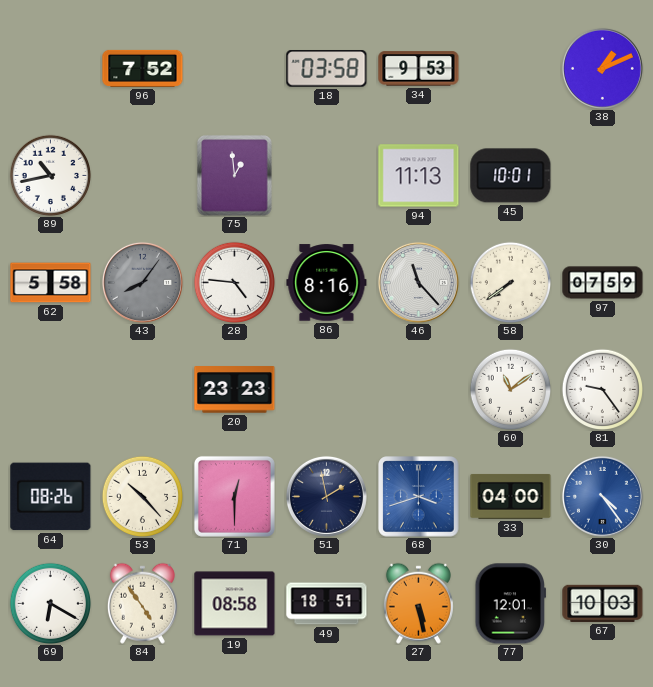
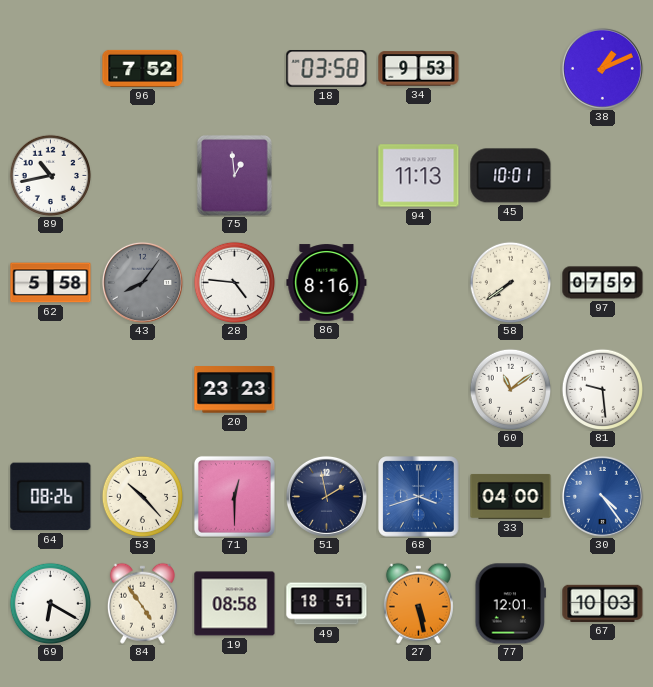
46: 11:23 -> none
81: 9:24 -> 9:29
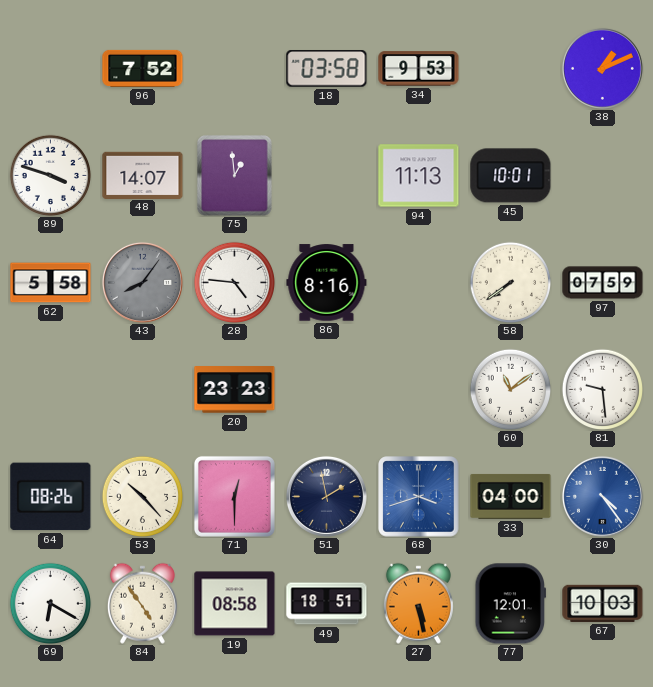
89: 10:43 -> 3:48
48: none -> 14:07
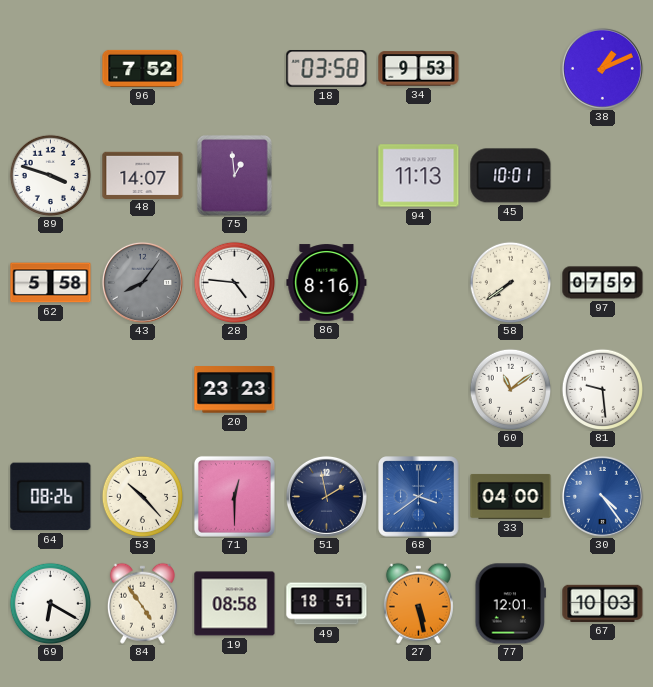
68: 3:42 -> 3:39
